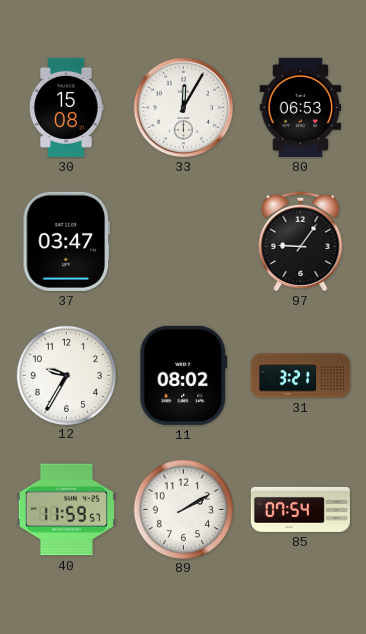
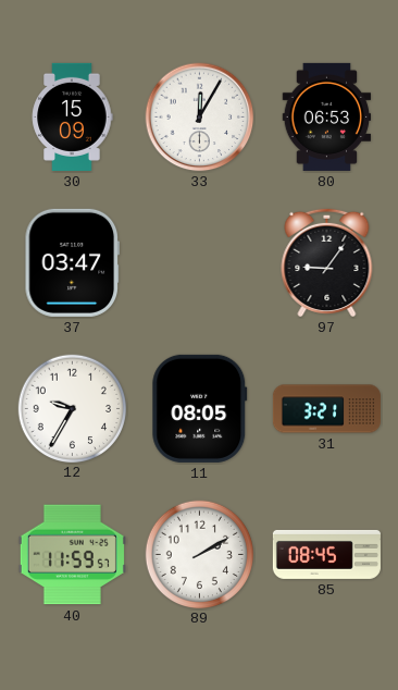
30: 15:08 -> 15:09
11: 08:02 -> 08:05
85: 07:54 -> 08:45
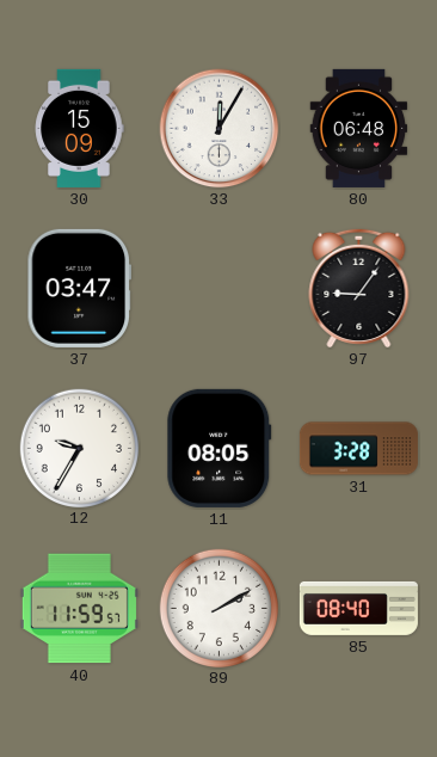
80: 06:53 -> 06:48
31: 3:21 -> 3:28
85: 08:45 -> 08:40
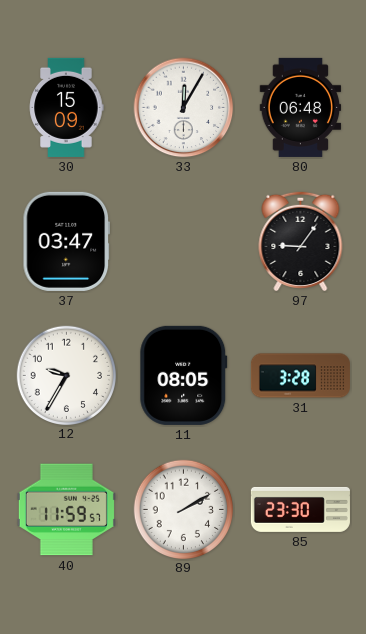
85: 08:40 -> 23:30
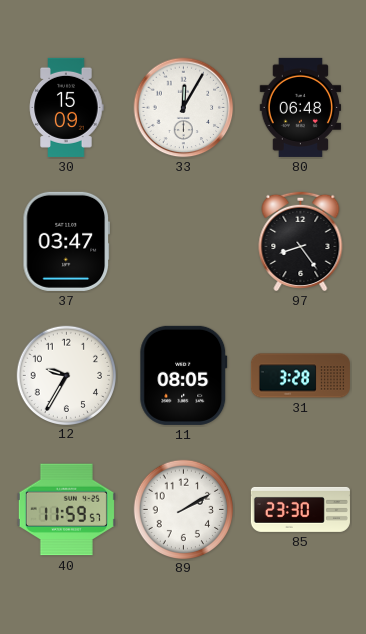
97: 9:06 -> 8:24
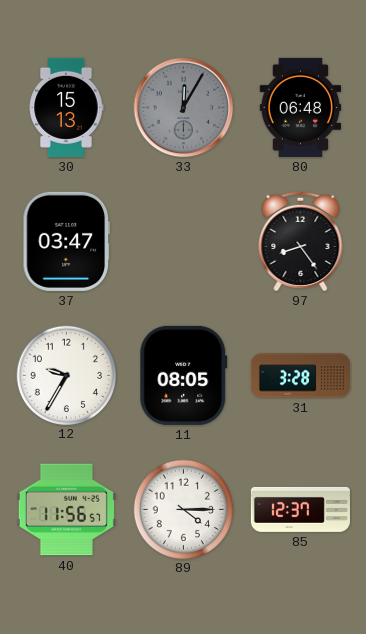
30: 15:09 -> 15:13
33 dial: white -> grey
40: 11:59 -> 11:56
89: 2:10 -> 4:15
85: 23:30 -> 12:37
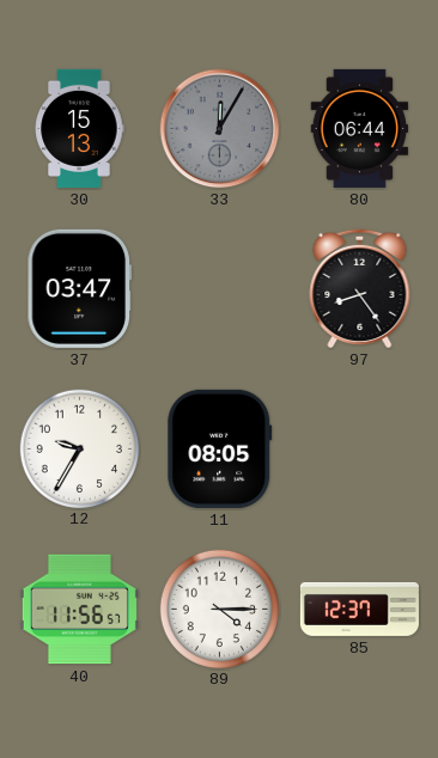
80: 06:48 -> 06:44
31: 3:28 -> none
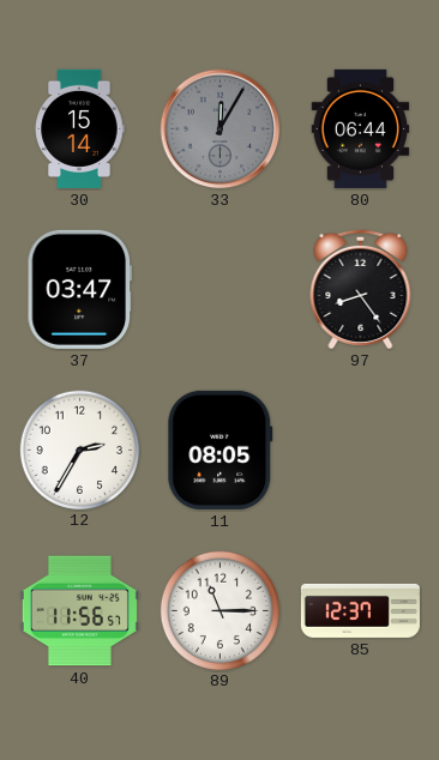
30: 15:13 -> 15:14
12: 9:35 -> 2:35
89: 4:15 -> 11:15
